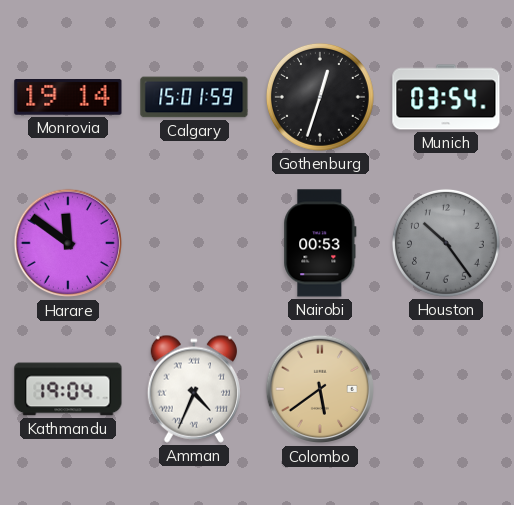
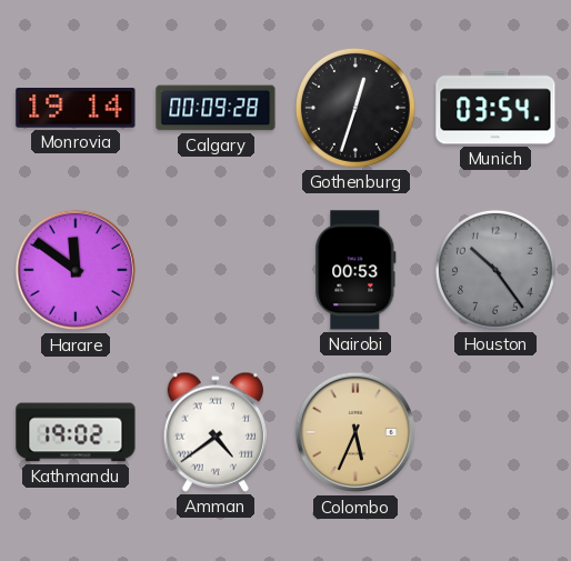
Calgary: 15:01 -> 00:09
Kathmandu: 19:04 -> 19:02
Amman: 4:34 -> 4:39
Colombo: 5:39 -> 5:34
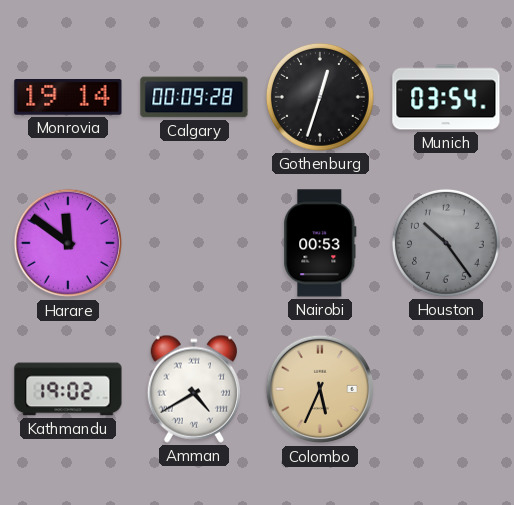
Amman: 4:39 -> 4:40
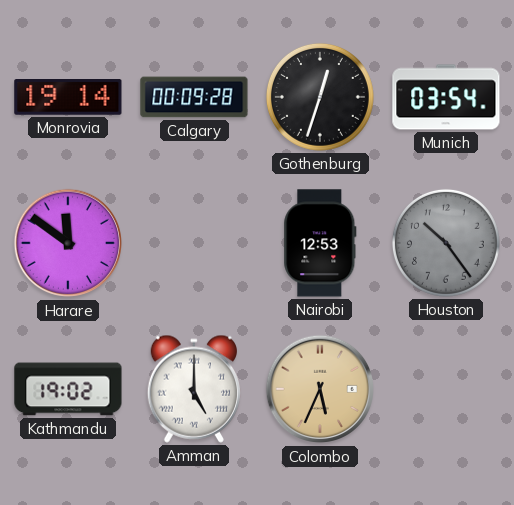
Nairobi: 00:53 -> 12:53
Amman: 4:40 -> 5:00
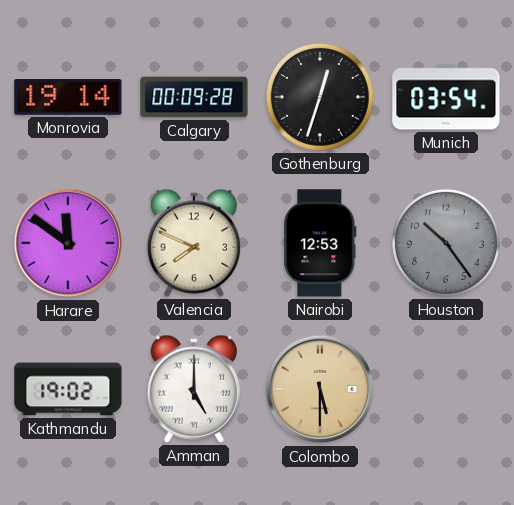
Valencia: none -> 7:49
Colombo: 5:34 -> 5:30
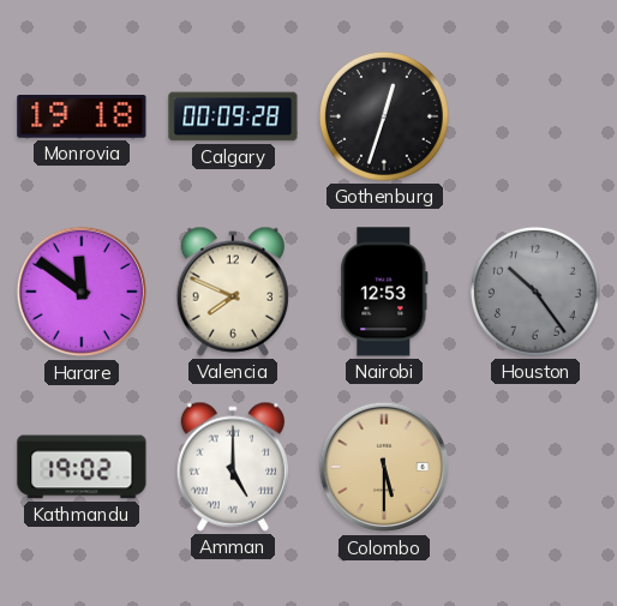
Monrovia: 19:14 -> 19:18
Munich: 03:54 -> none
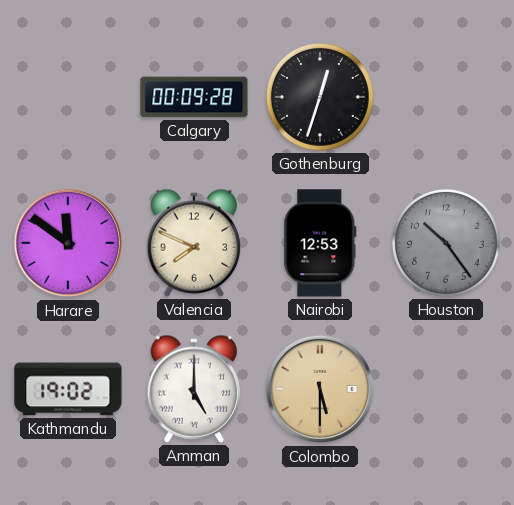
Monrovia: 19:18 -> none
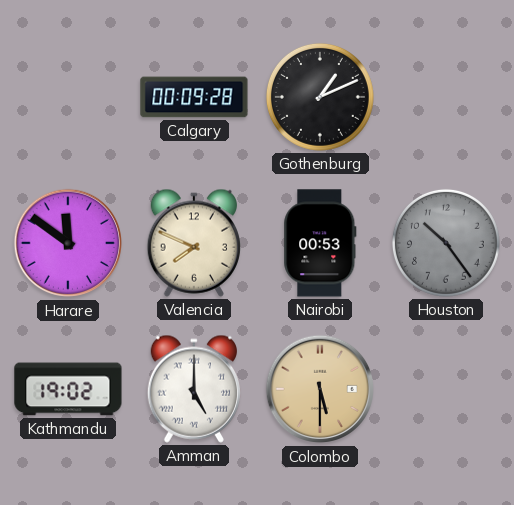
Gothenburg: 12:33 -> 1:11
Nairobi: 12:53 -> 00:53
